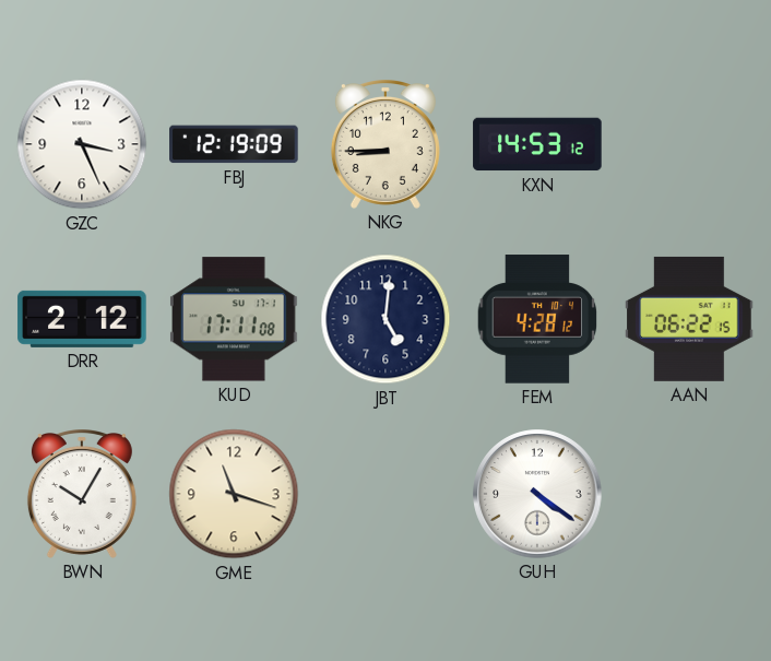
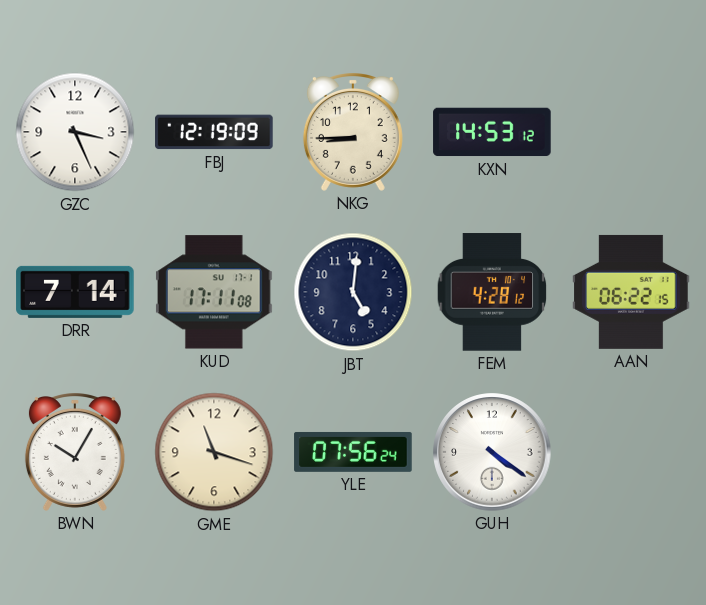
DRR: 2:12 -> 7:14
YLE: none -> 07:56
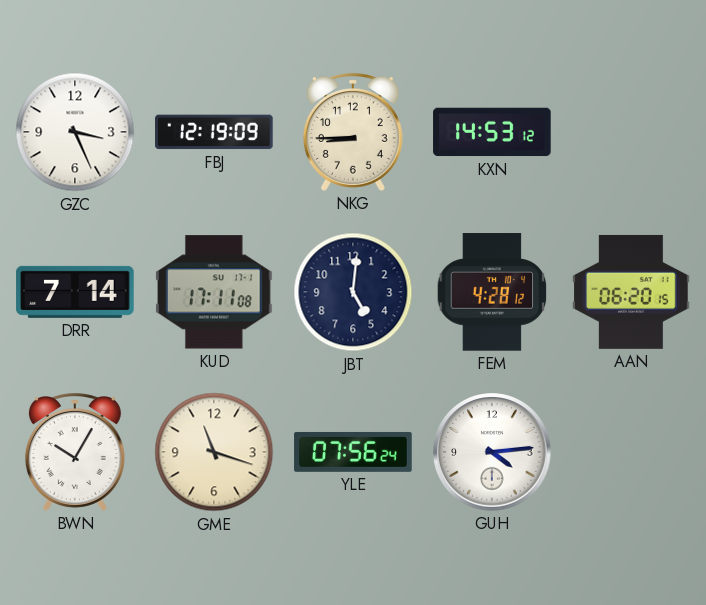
AAN: 06:22 -> 06:20
GUH: 4:21 -> 4:14
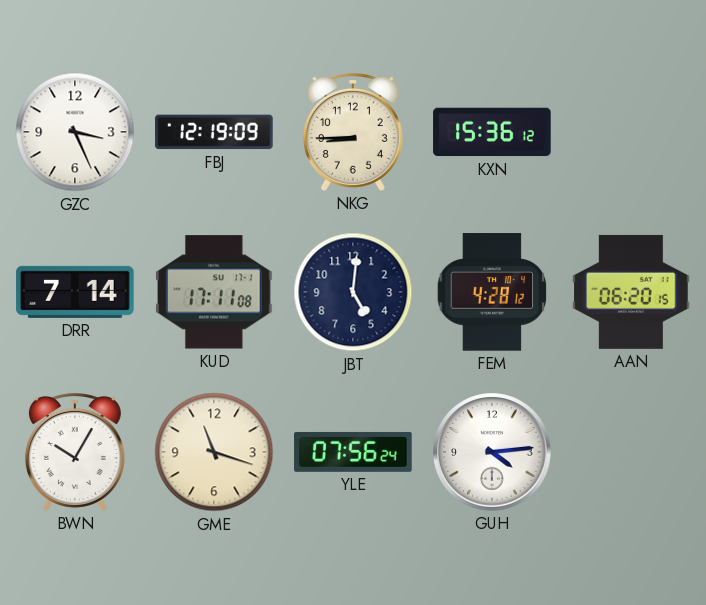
KXN: 14:53 -> 15:36
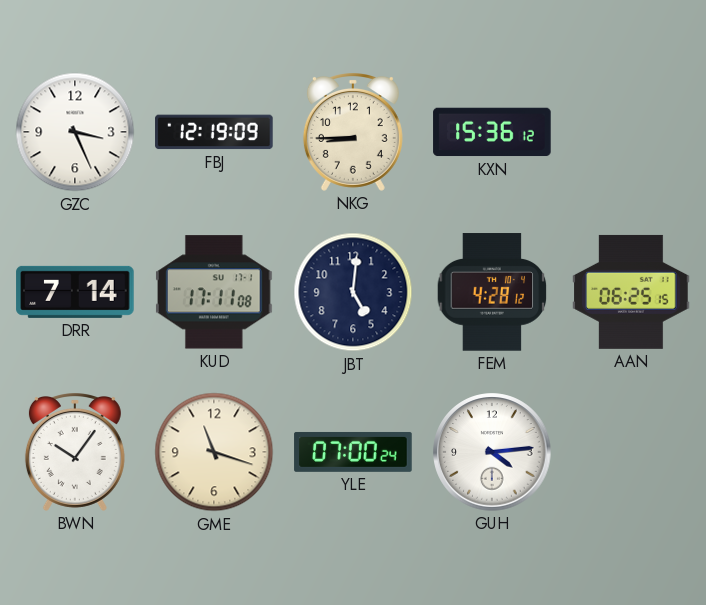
AAN: 06:20 -> 06:25
BWN: 10:05 -> 10:06
YLE: 07:56 -> 07:00
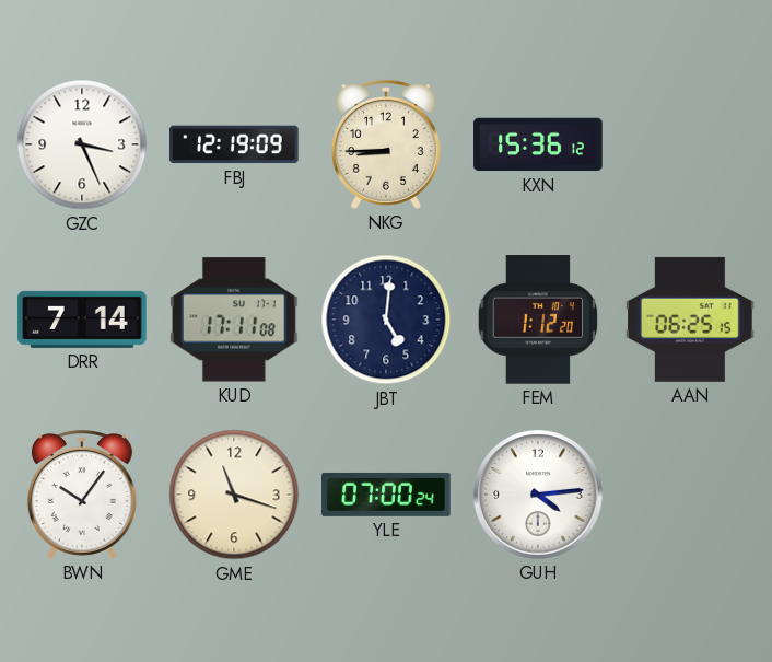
FEM: 4:28 -> 1:12
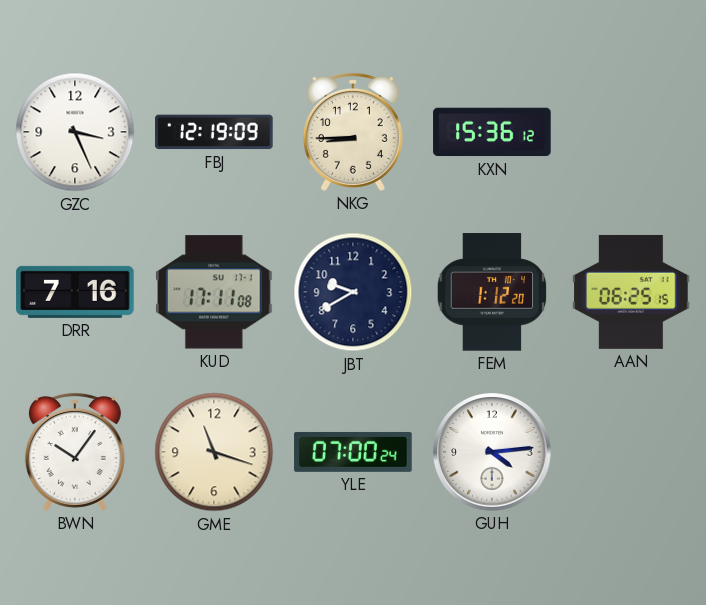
DRR: 7:14 -> 7:16
JBT: 5:01 -> 9:40
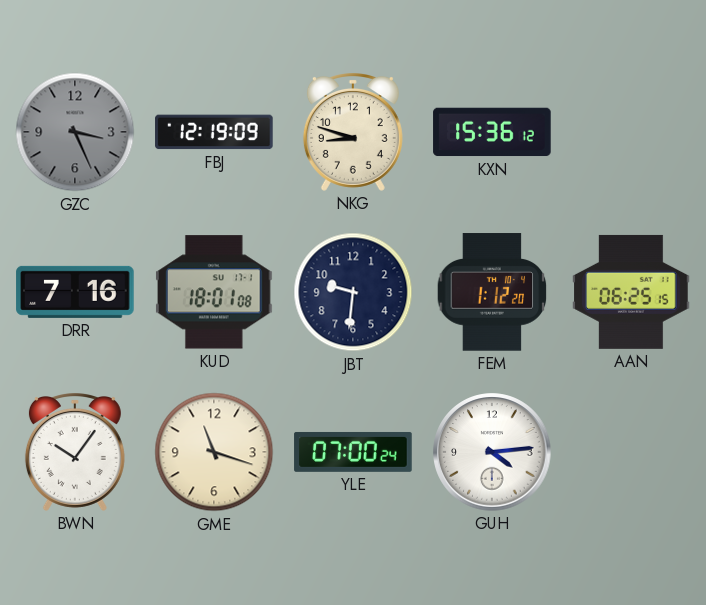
GZC dial: white -> grey
NKG: 8:45 -> 8:48
KUD: 17:11 -> 18:01
JBT: 9:40 -> 9:31
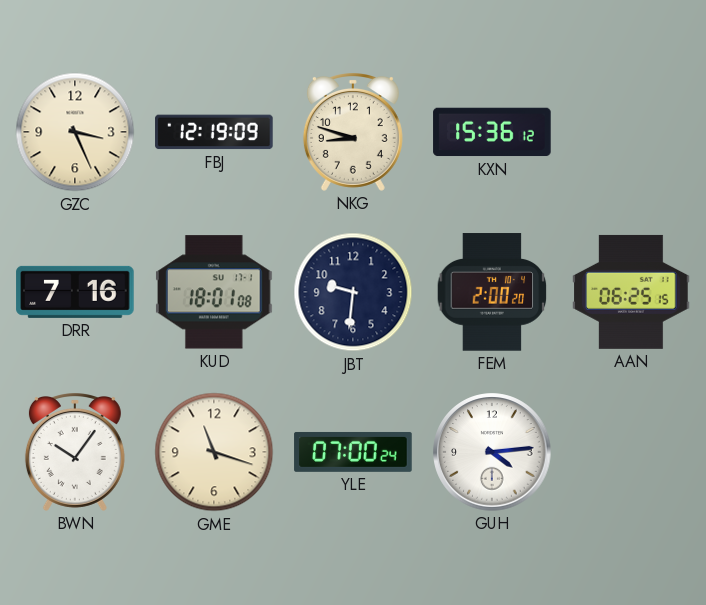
GZC dial: grey -> cream
FEM: 1:12 -> 2:00
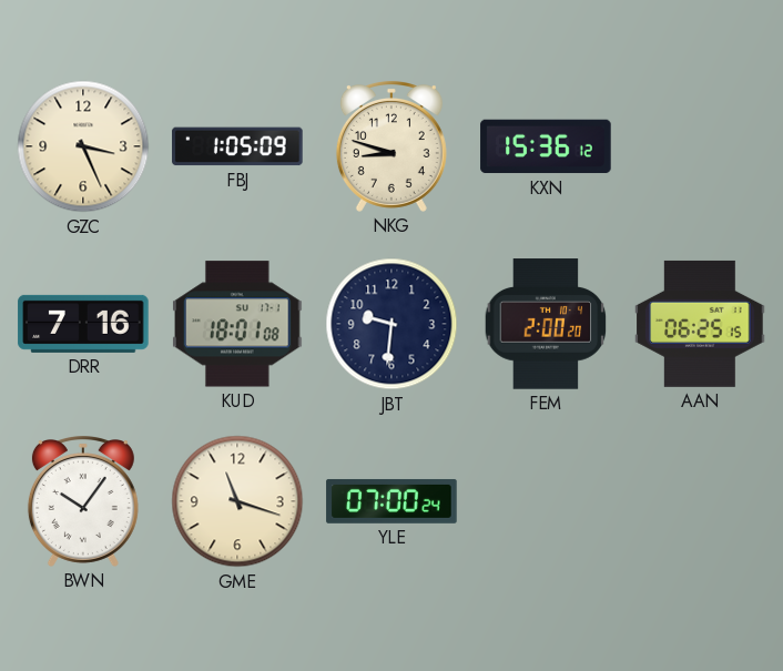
FBJ: 12:19 -> 1:05
GUH: 4:14 -> none
